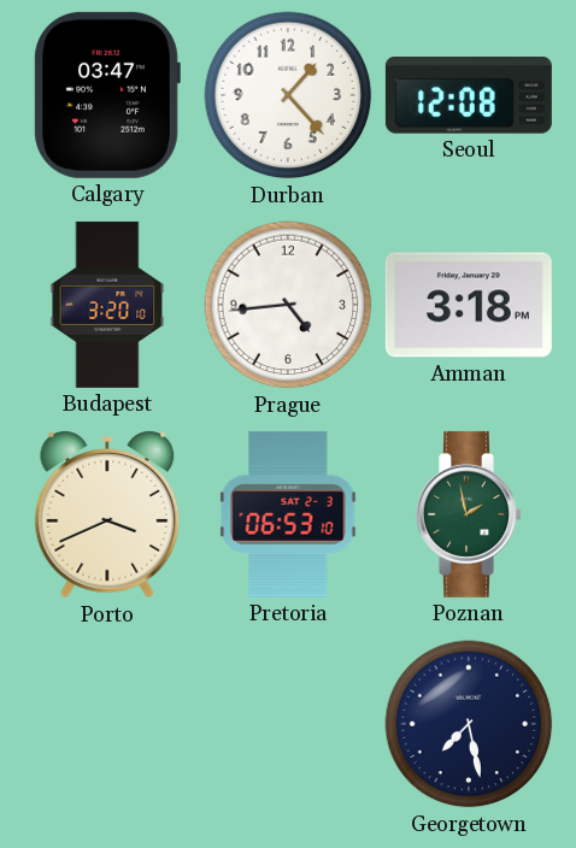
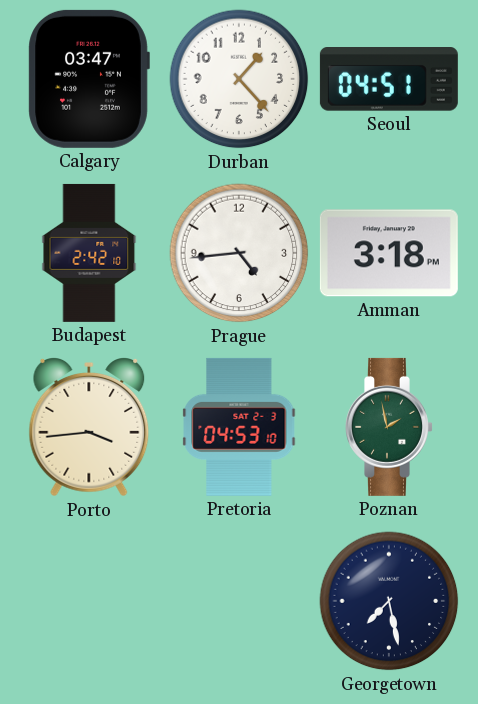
Seoul: 12:08 -> 04:51
Budapest: 3:20 -> 2:42
Porto: 3:41 -> 3:44
Pretoria: 06:53 -> 04:53
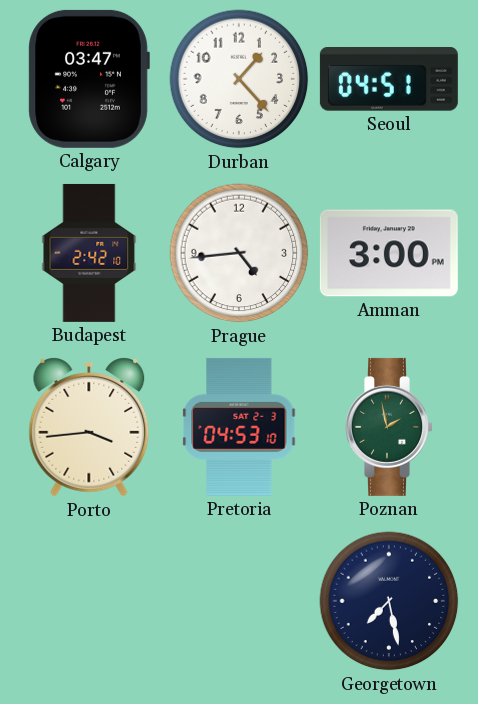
Amman: 3:18 -> 3:00
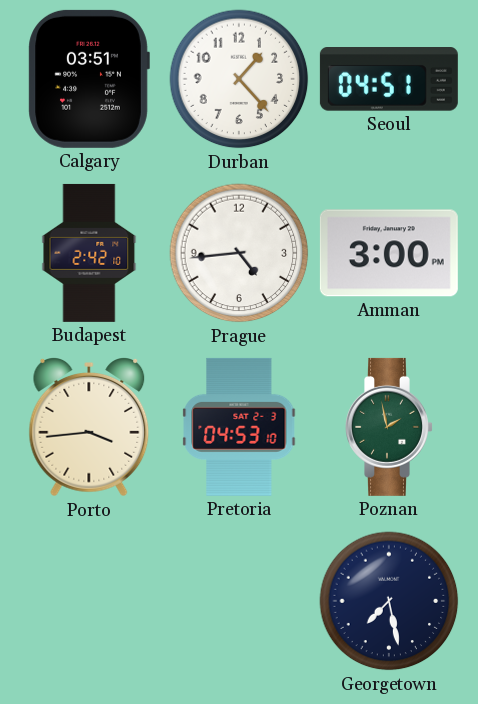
Calgary: 03:47 -> 03:51
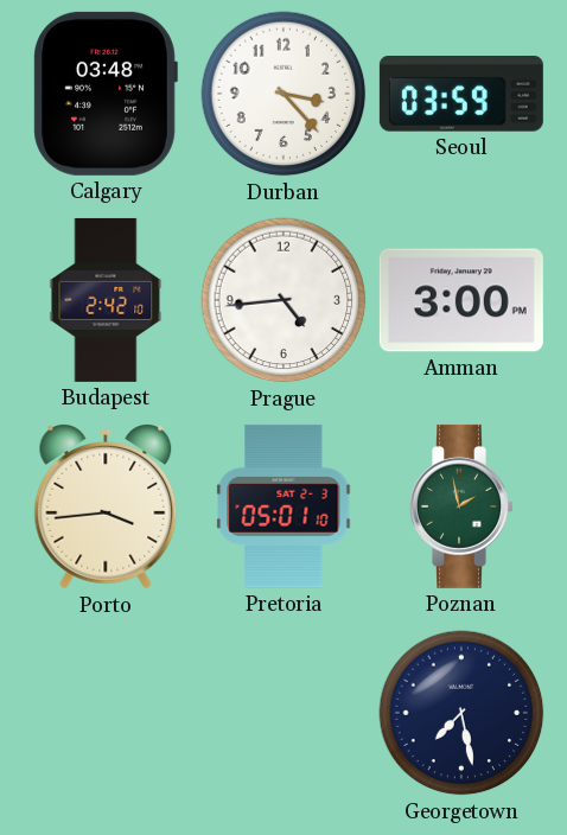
Calgary: 03:51 -> 03:48
Durban: 1:23 -> 3:23
Seoul: 04:51 -> 03:59
Pretoria: 04:53 -> 05:01
